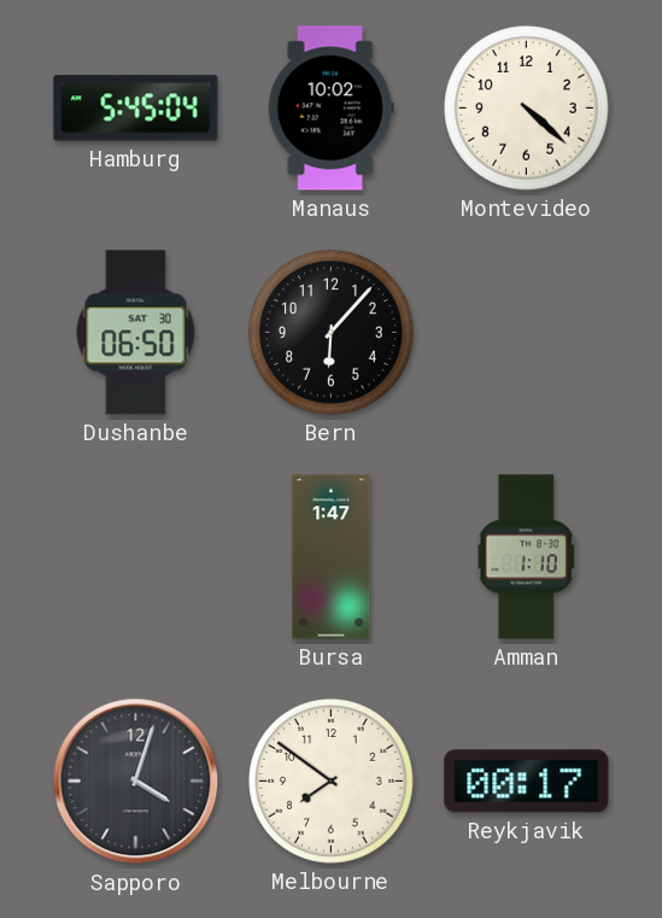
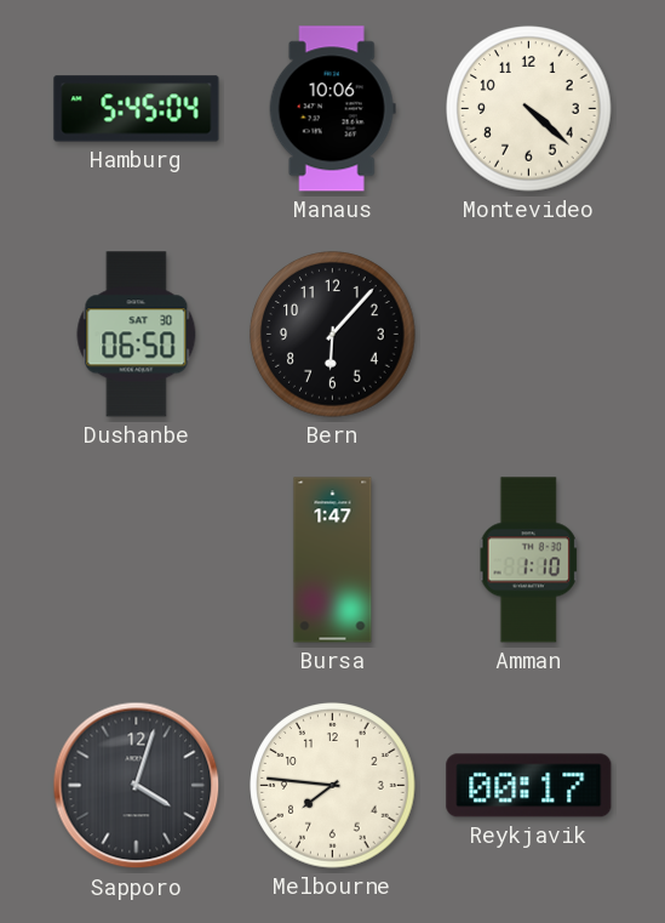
Manaus: 10:02 -> 10:06
Melbourne: 7:51 -> 7:46
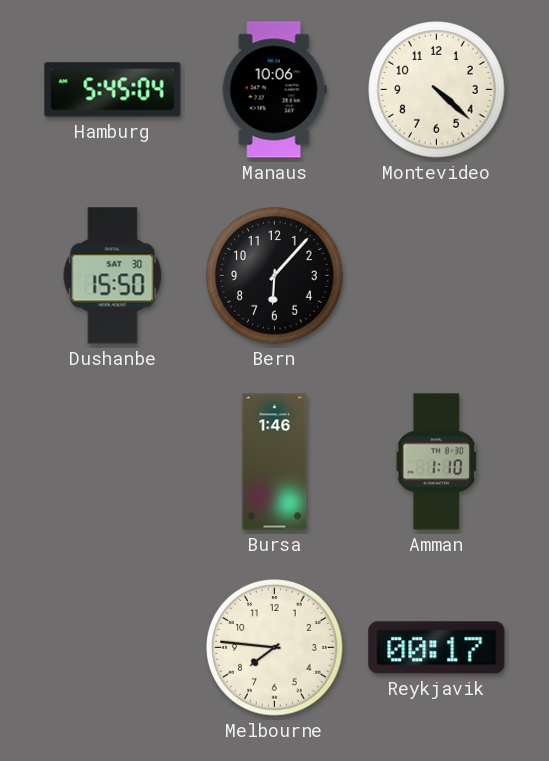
Dushanbe: 06:50 -> 15:50
Bursa: 1:47 -> 1:46
Sapporo: 4:03 -> none
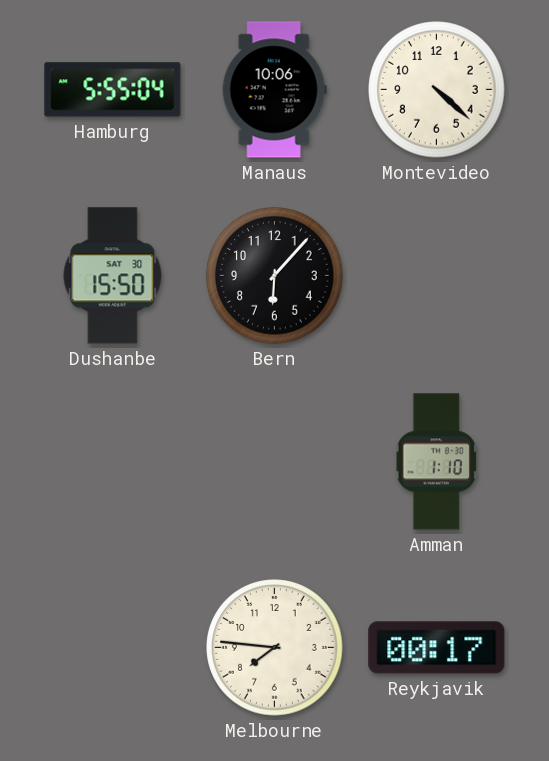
Hamburg: 5:45 -> 5:55
Bursa: 1:46 -> none
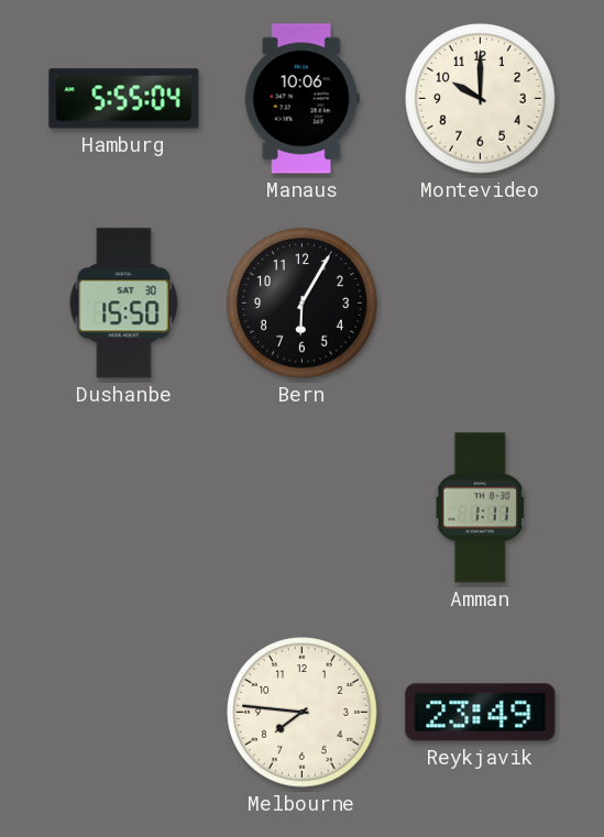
Montevideo: 4:22 -> 10:00
Bern: 6:07 -> 6:05
Amman: 1:10 -> 1:11
Reykjavik: 00:17 -> 23:49
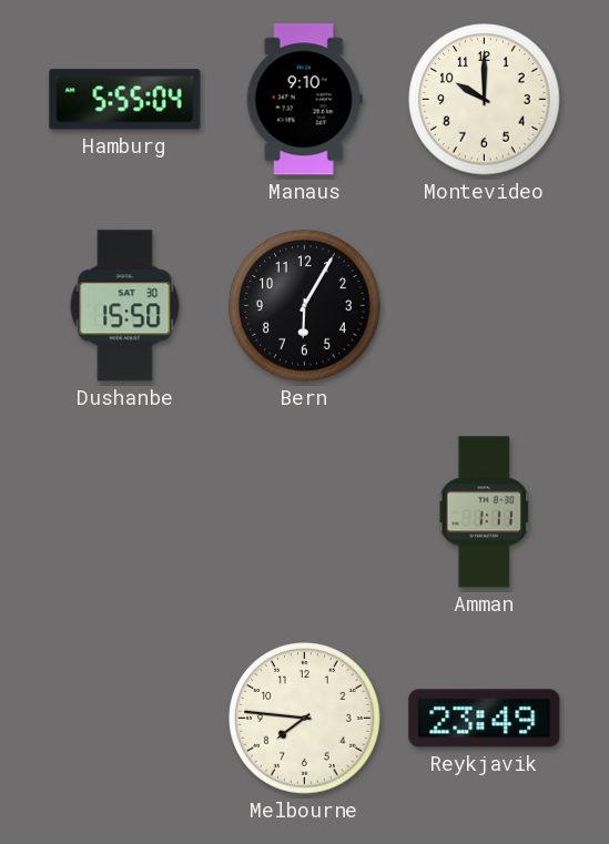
Manaus: 10:06 -> 9:10
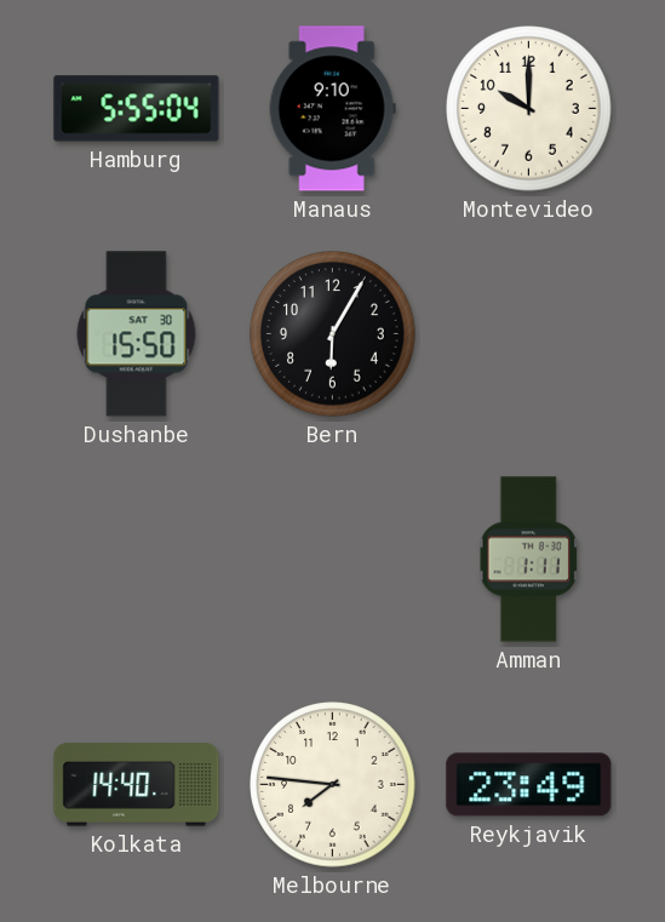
Kolkata: none -> 14:40
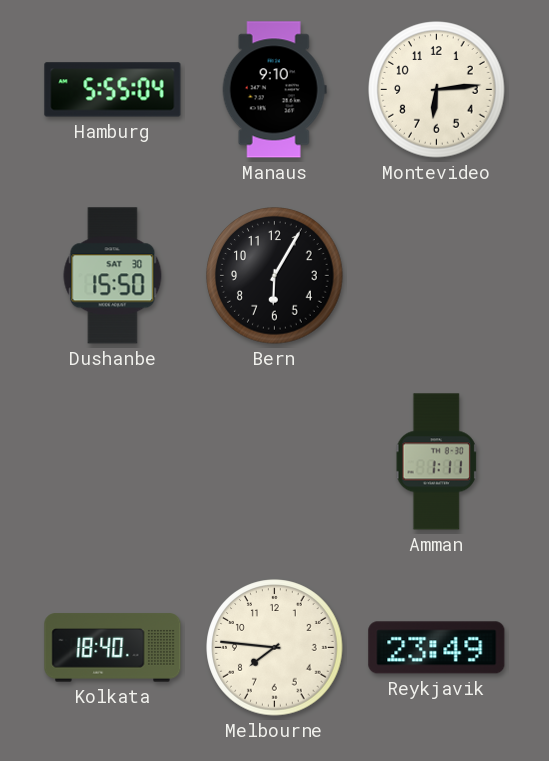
Montevideo: 10:00 -> 6:14
Kolkata: 14:40 -> 18:40
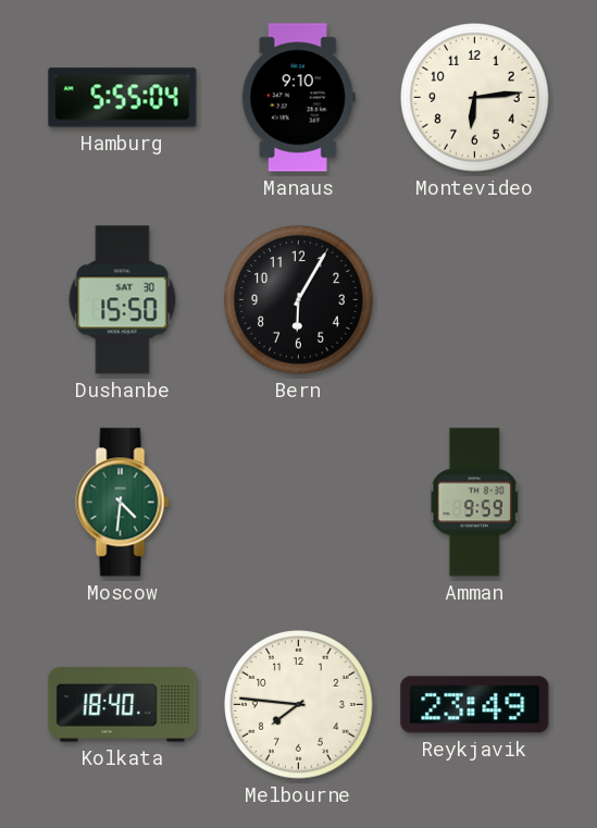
Moscow: none -> 4:31
Amman: 1:11 -> 9:59
